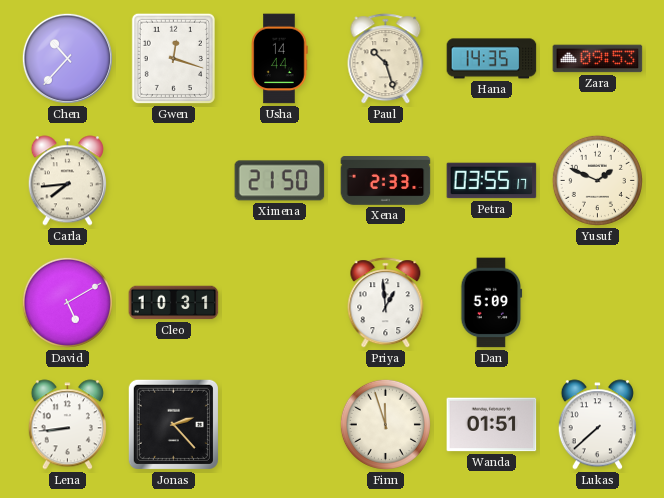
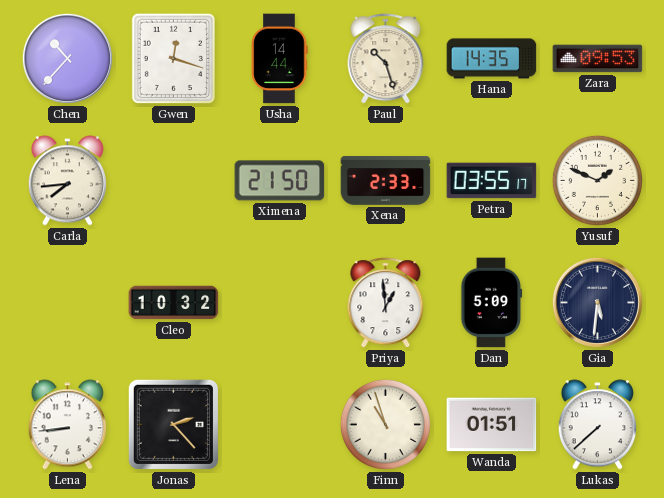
David: 5:10 -> none
Cleo: 10:31 -> 10:32
Gia: none -> 5:31
Finn: 11:57 -> 10:57
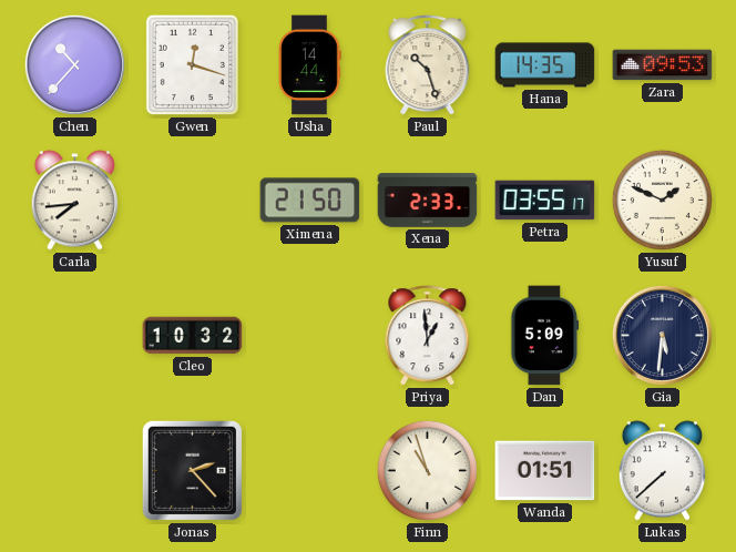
Lena: 8:44 -> none
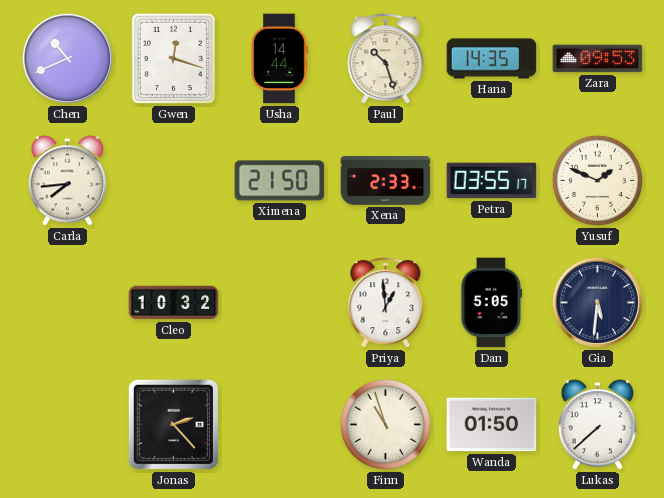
Chen: 10:37 -> 10:41
Dan: 5:09 -> 5:05
Wanda: 01:51 -> 01:50
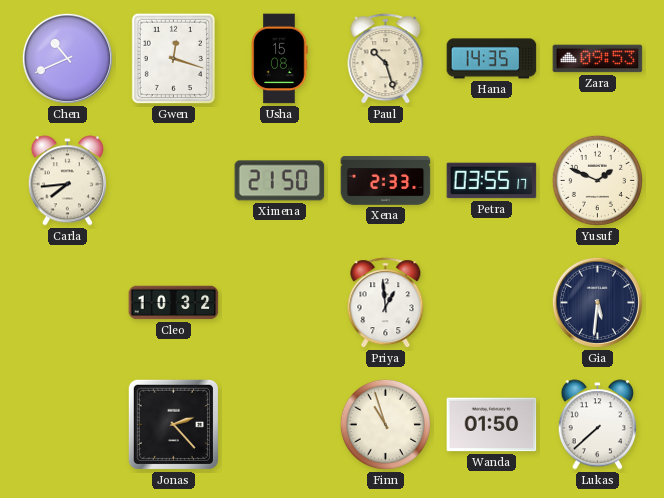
Usha: 14:44 -> 15:08
Dan: 5:05 -> none
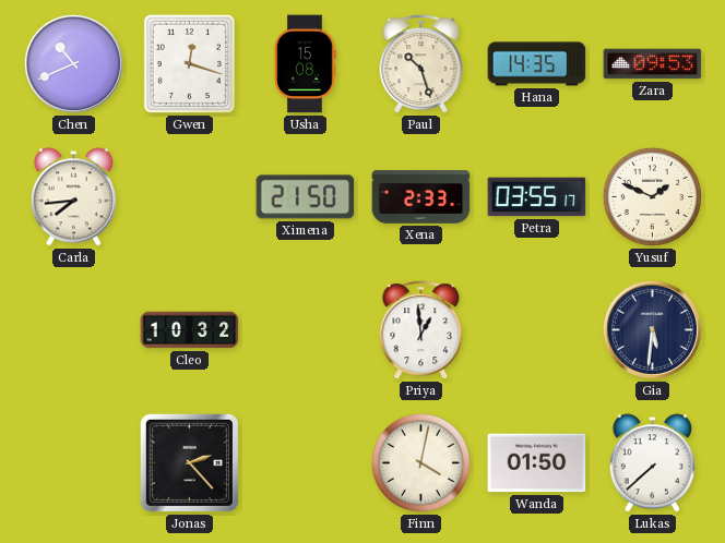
Finn: 10:57 -> 4:02
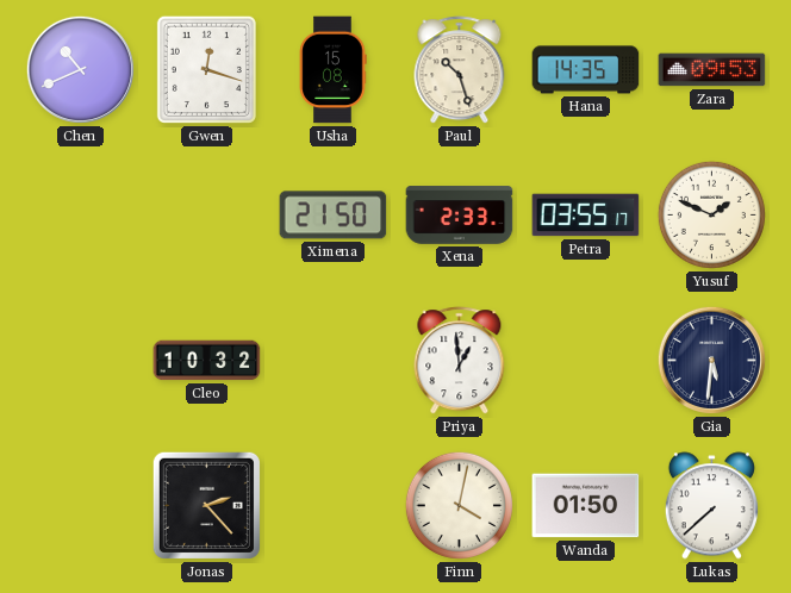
Carla: 7:44 -> none
